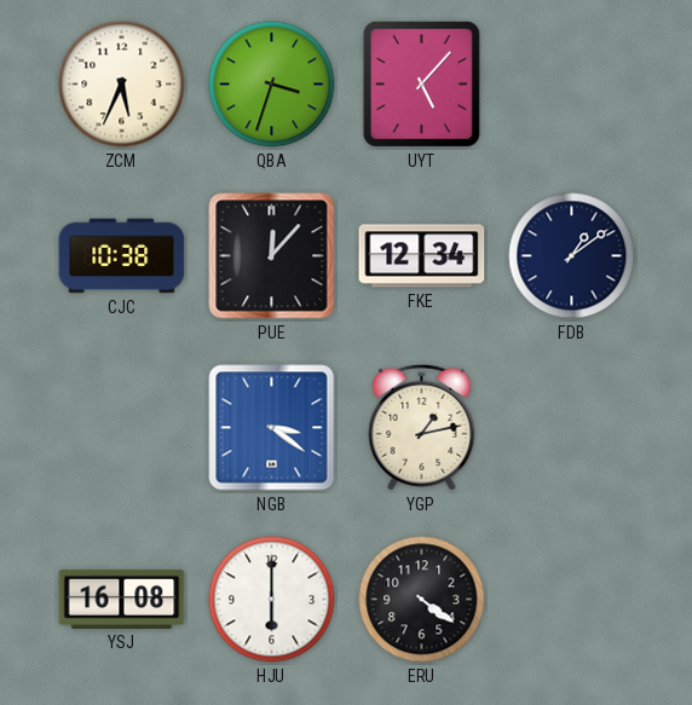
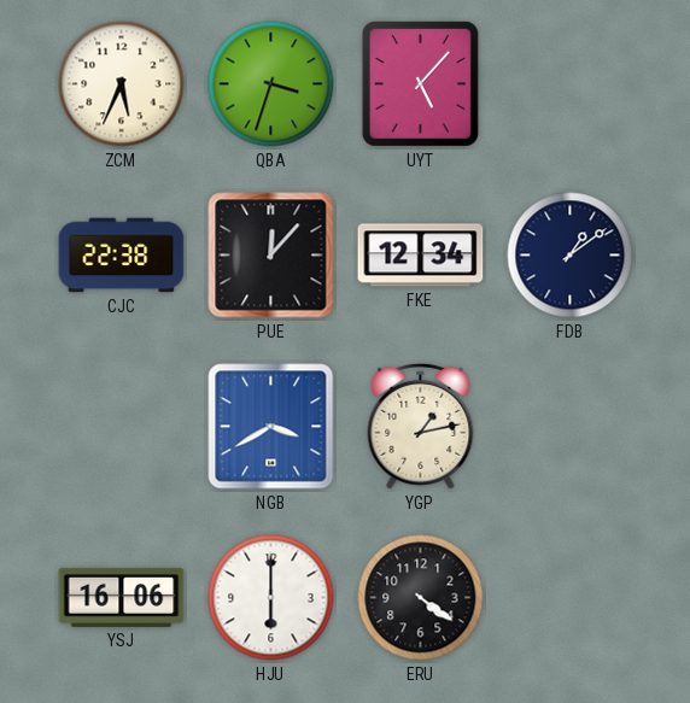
CJC: 10:38 -> 22:38
NGB: 3:21 -> 3:40
YSJ: 16:08 -> 16:06
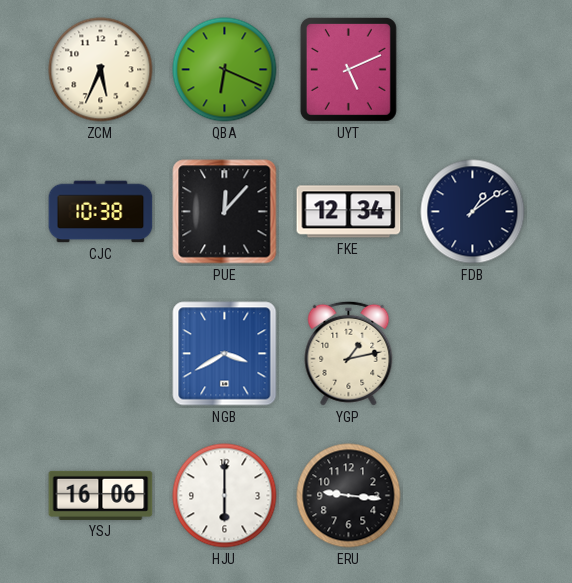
QBA: 3:33 -> 6:19
UYT: 5:07 -> 5:11
CJC: 22:38 -> 10:38
ERU: 4:21 -> 9:16
